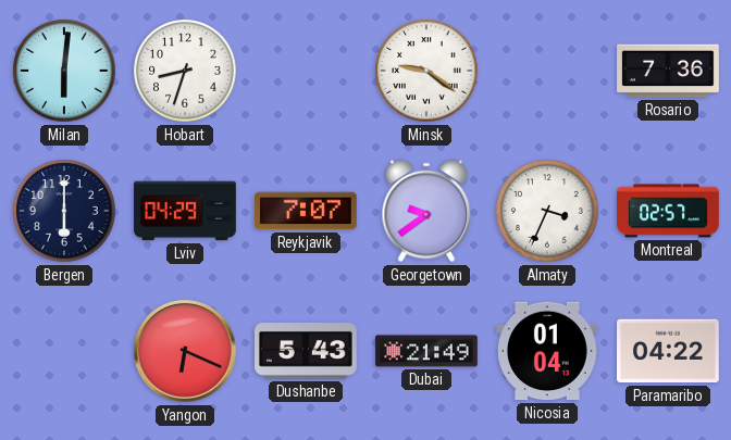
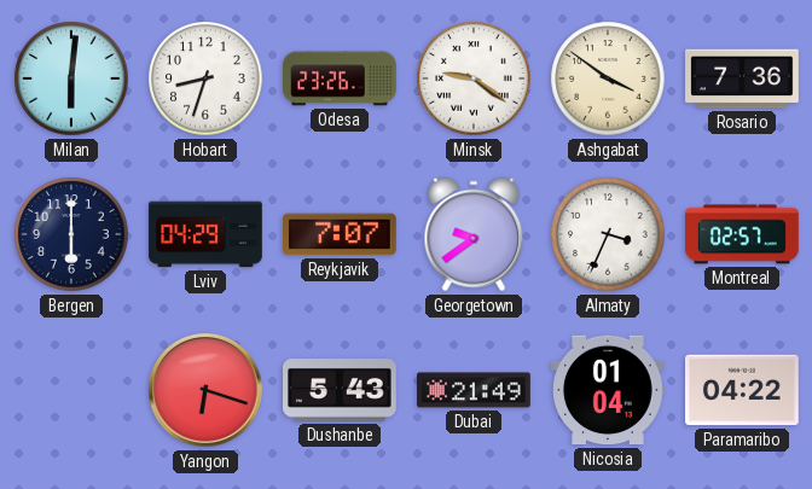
Odesa: none -> 23:26
Ashgabat: none -> 3:51
Yangon: 6:19 -> 6:18
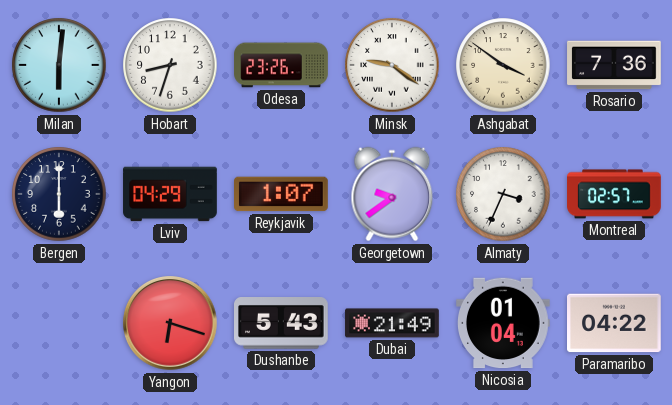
Reykjavik: 7:07 -> 1:07
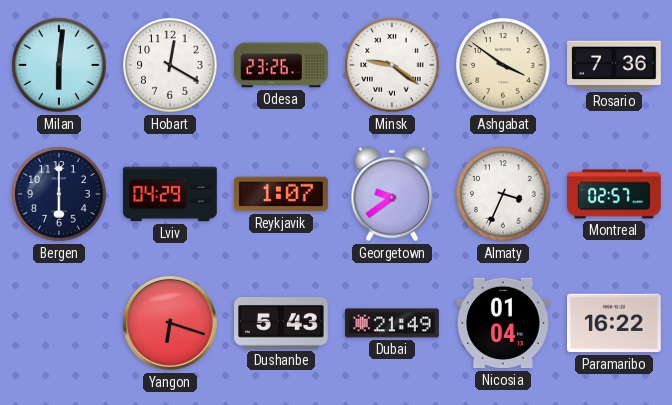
Hobart: 8:33 -> 12:20
Paramaribo: 04:22 -> 16:22
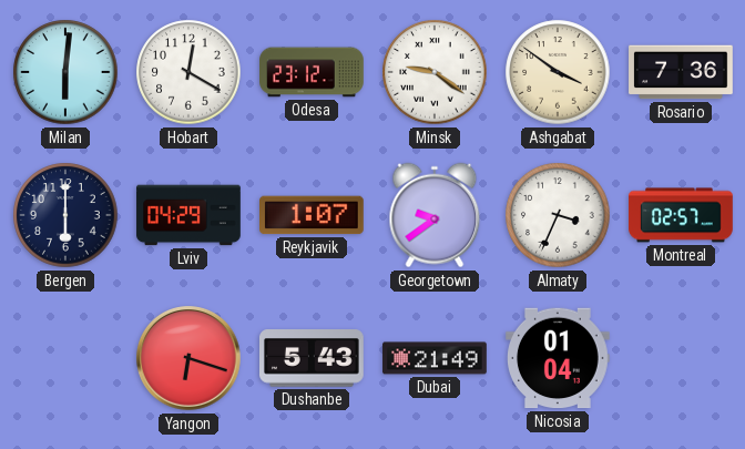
Odesa: 23:26 -> 23:12
Paramaribo: 16:22 -> none
